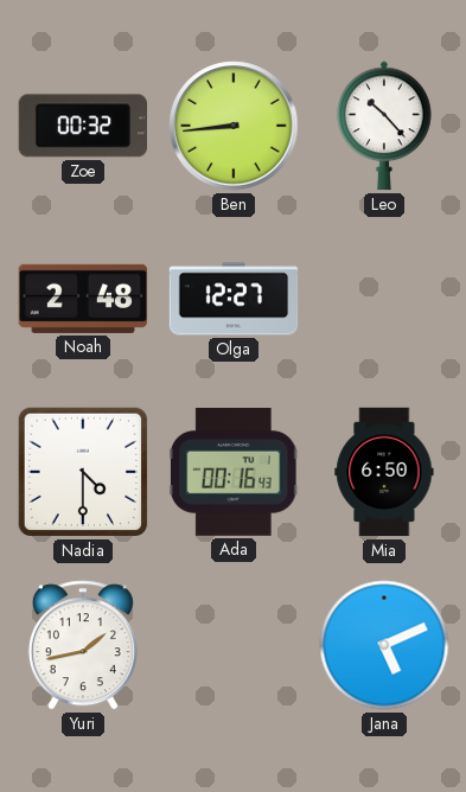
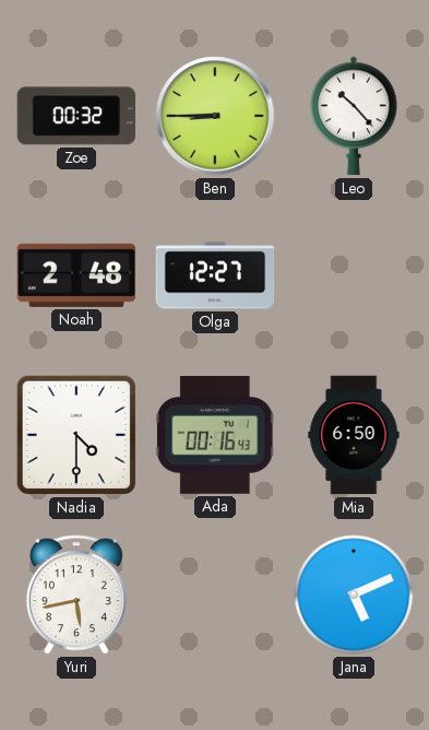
Ben: 8:44 -> 8:45
Yuri: 1:43 -> 5:43
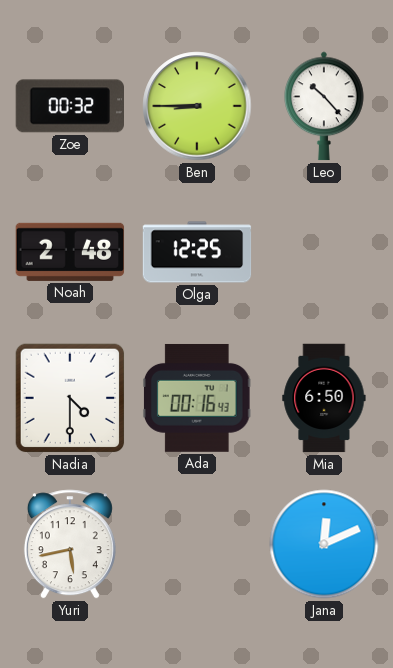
Olga: 12:27 -> 12:25
Jana: 5:11 -> 12:11
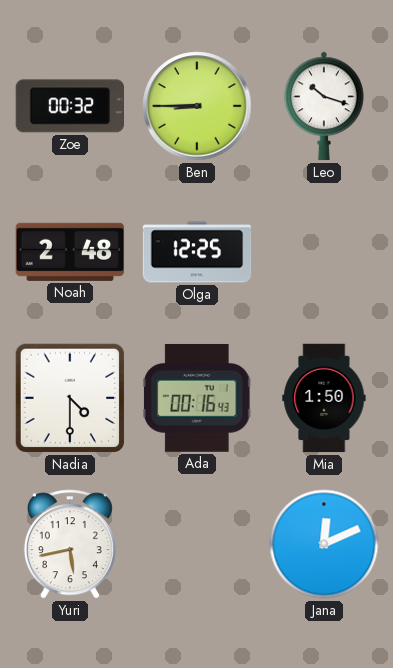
Leo: 10:23 -> 10:18
Mia: 6:50 -> 1:50
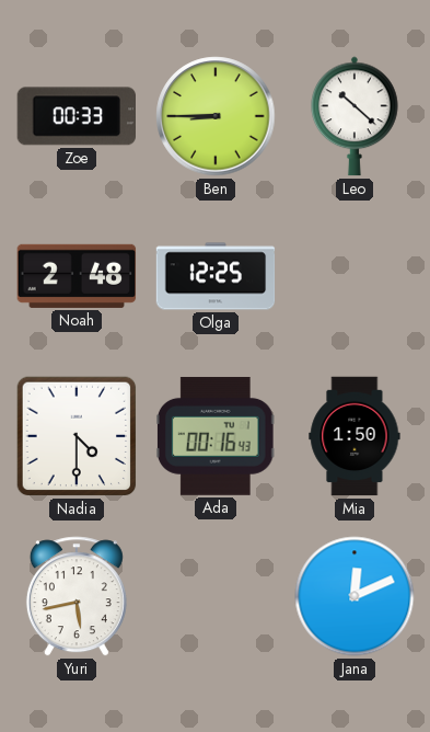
Zoe: 00:32 -> 00:33
Leo: 10:18 -> 10:22
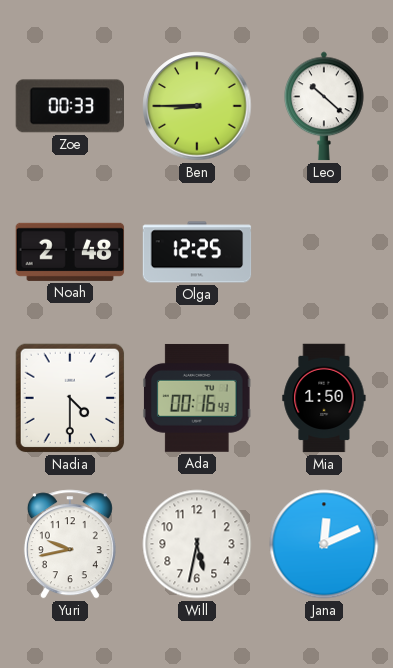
Yuri: 5:43 -> 9:43
Will: none -> 5:32
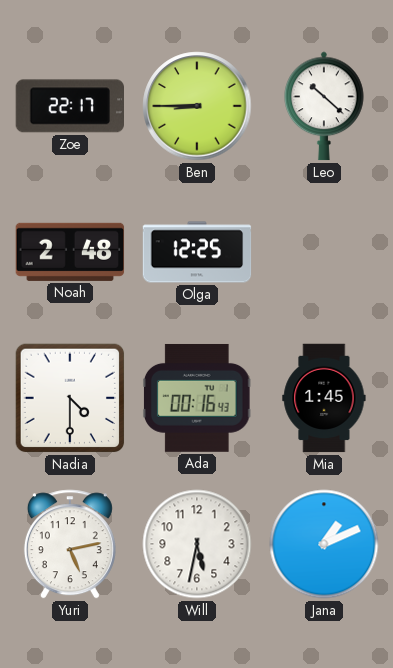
Zoe: 00:33 -> 22:17
Mia: 1:50 -> 1:45
Yuri: 9:43 -> 5:13
Jana: 12:11 -> 1:11
